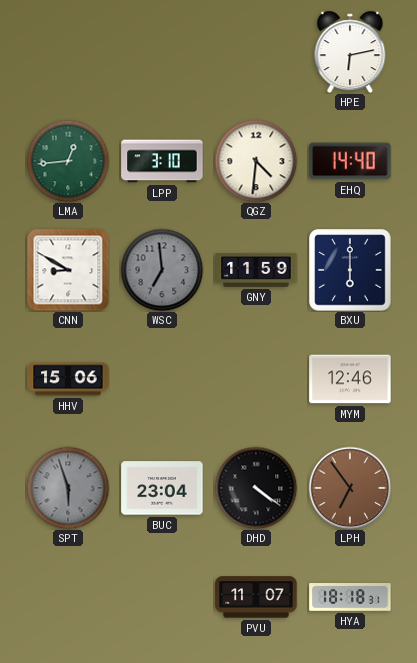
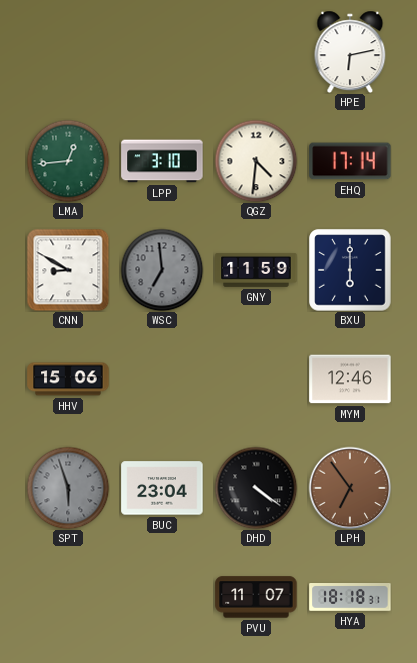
EHQ: 14:40 -> 17:14
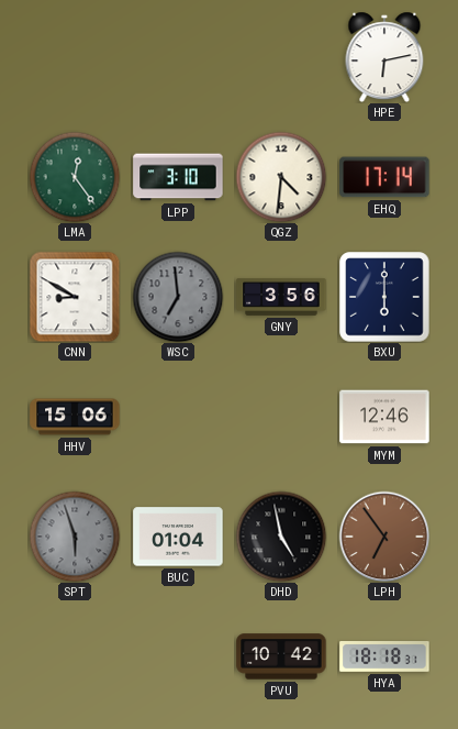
LMA: 12:44 -> 12:24
GNY: 11:59 -> 3:56
BUC: 23:04 -> 01:04
DHD: 4:21 -> 4:58
PVU: 11:07 -> 10:42
